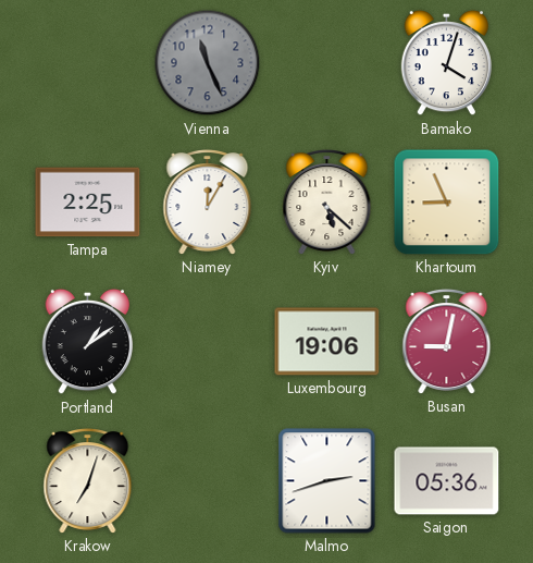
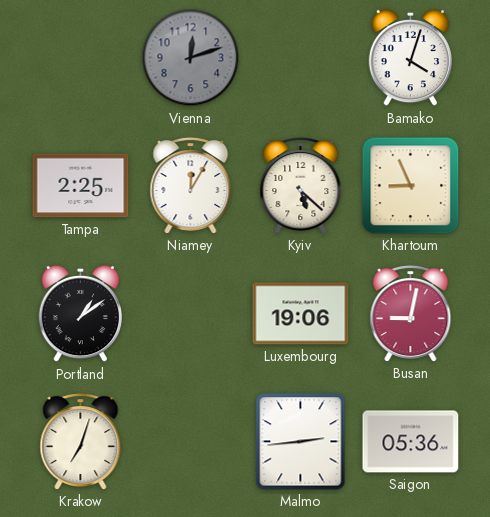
Vienna: 11:26 -> 12:12
Malmo: 2:42 -> 2:44
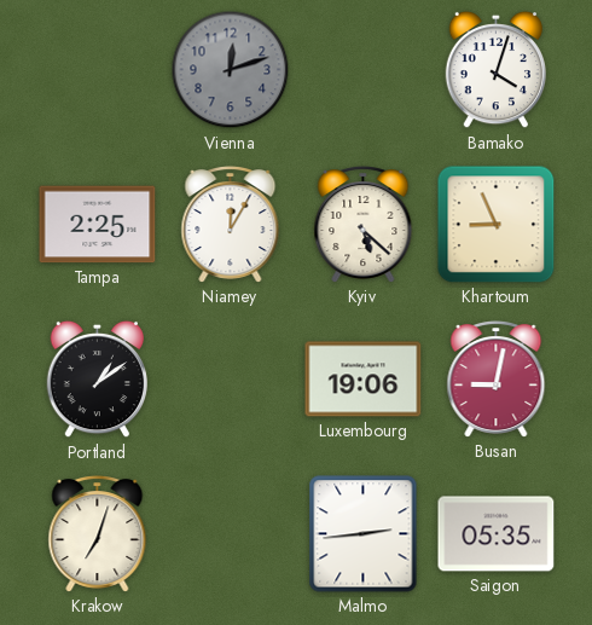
Saigon: 05:36 -> 05:35
